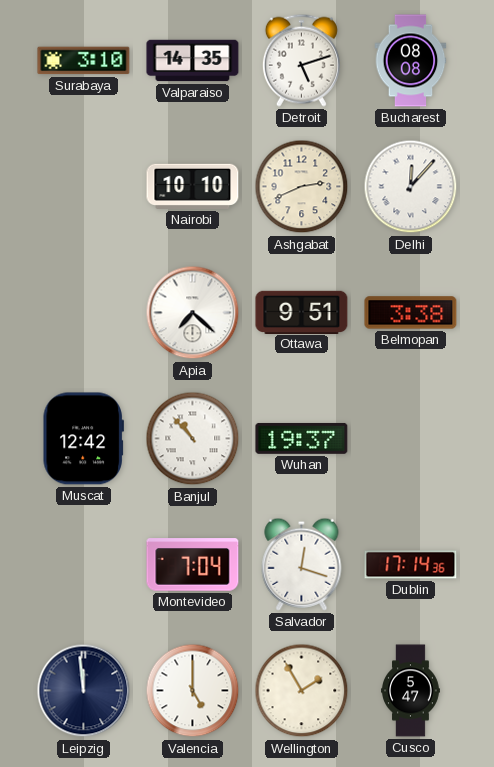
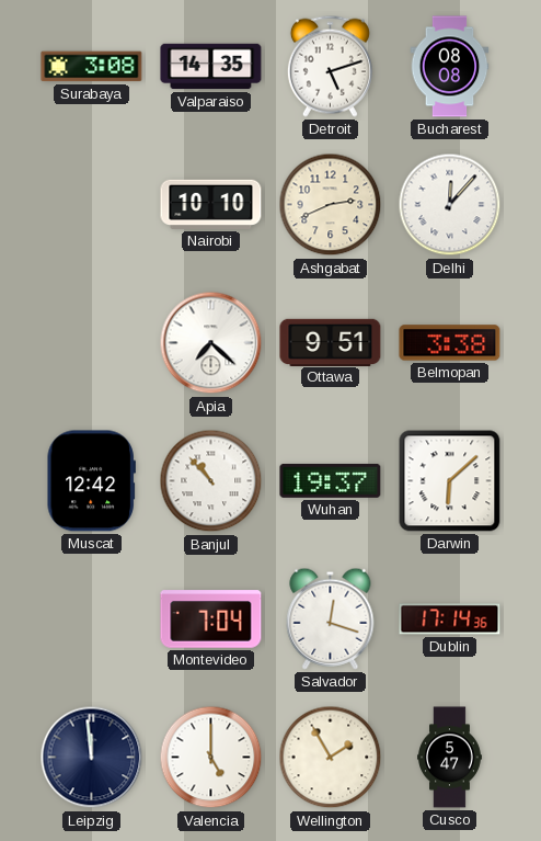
Surabaya: 3:10 -> 3:08
Darwin: none -> 6:08
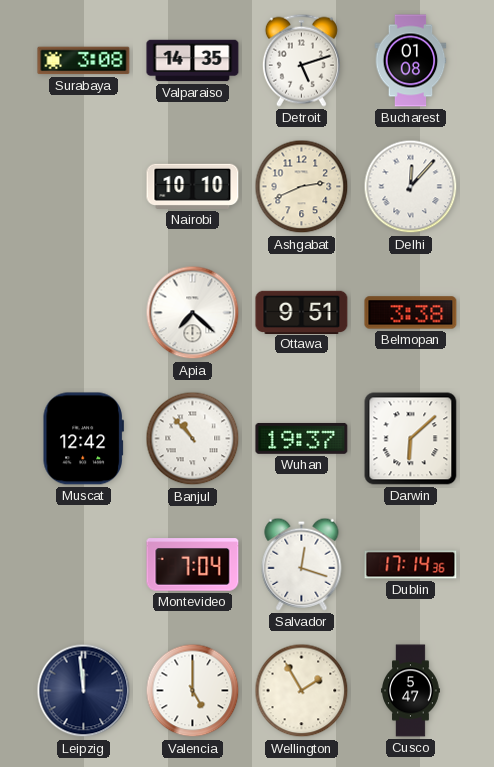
Bucharest: 08:08 -> 01:08
